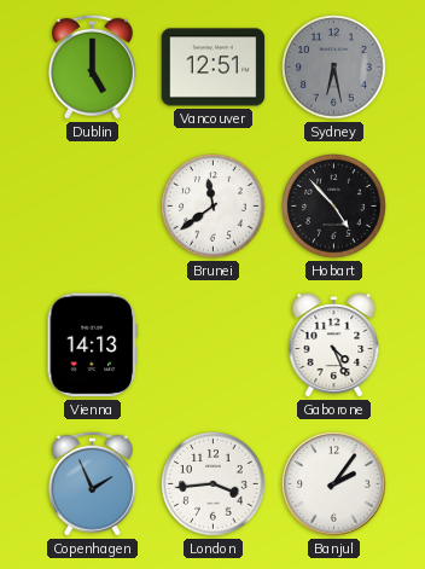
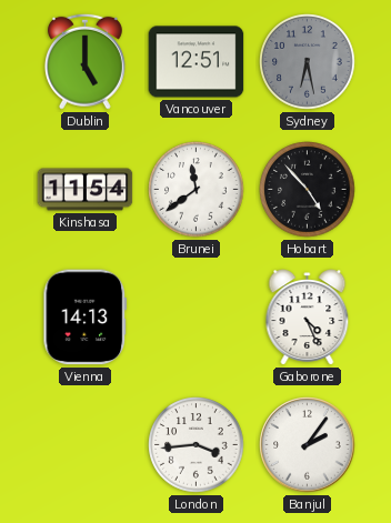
Kinshasa: none -> 11:54
Copenhagen: 1:56 -> none
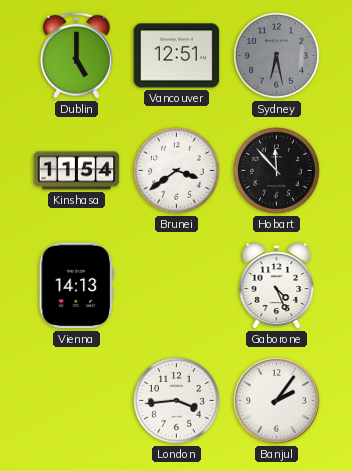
Brunei: 11:39 -> 3:39
Hobart: 4:53 -> 11:53
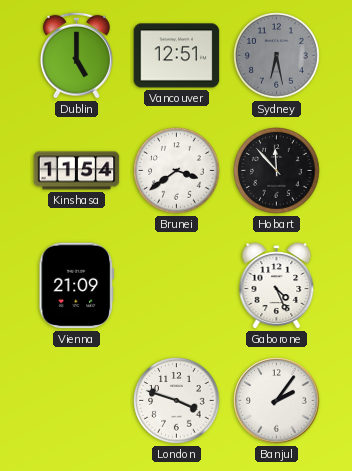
Vienna: 14:13 -> 21:09
London: 3:44 -> 3:48
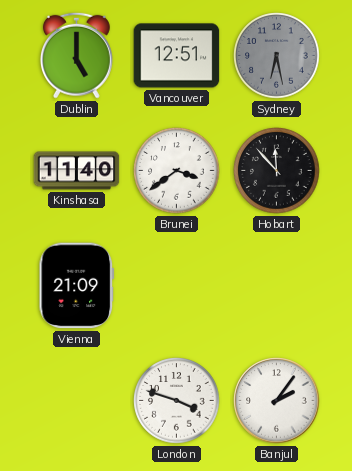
Kinshasa: 11:54 -> 11:40
Gaborone: 4:26 -> none
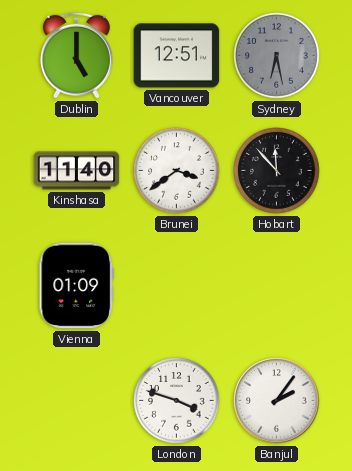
Vienna: 21:09 -> 01:09
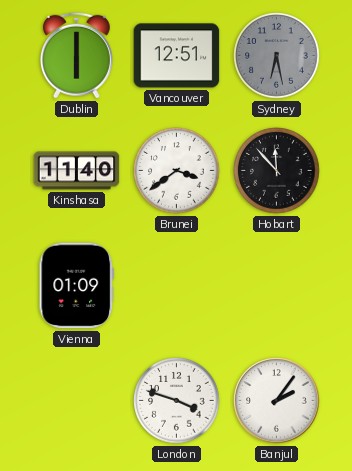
Dublin: 5:00 -> 6:00
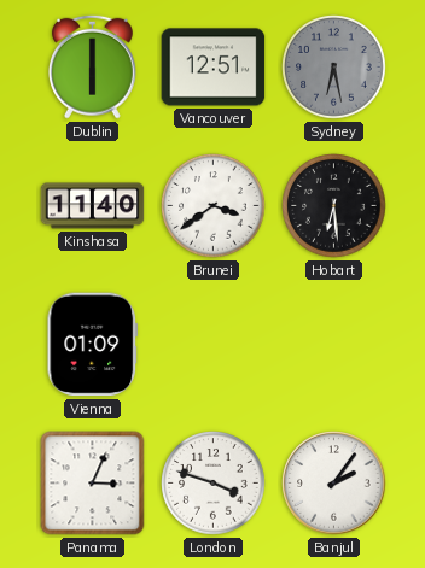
Hobart: 11:53 -> 6:29
Panama: none -> 3:04
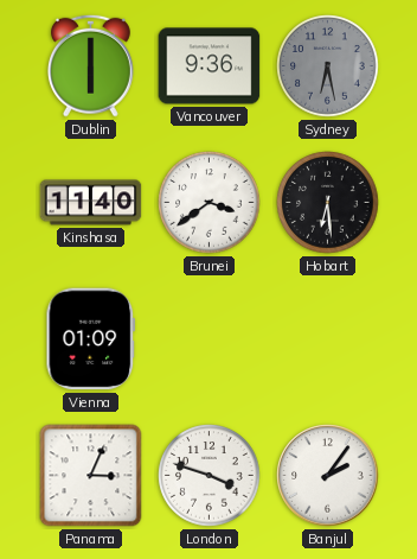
Vancouver: 12:51 -> 9:36
